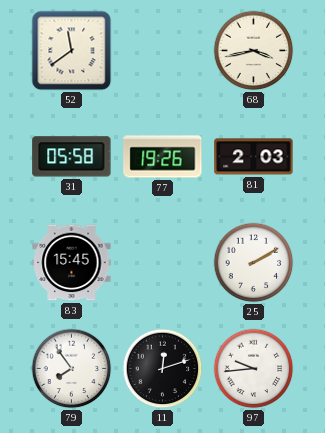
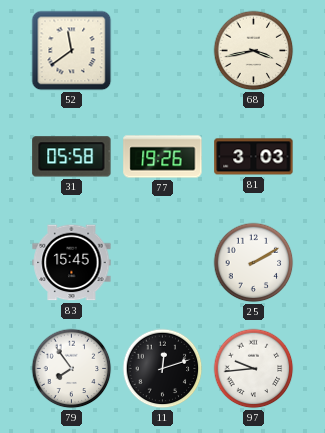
81: 2:03 -> 3:03
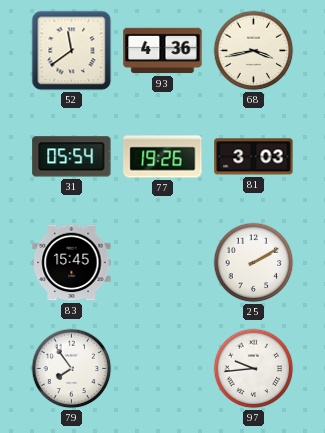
93: none -> 4:36
31: 05:58 -> 05:54
11: 12:12 -> none
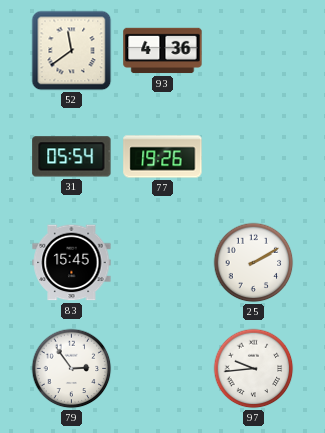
68: 3:43 -> none
81: 3:03 -> none
79: 7:54 -> 2:54
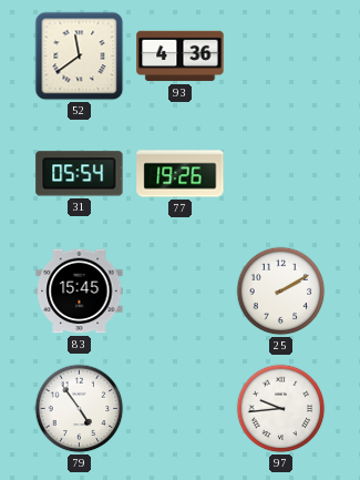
79: 2:54 -> 4:54
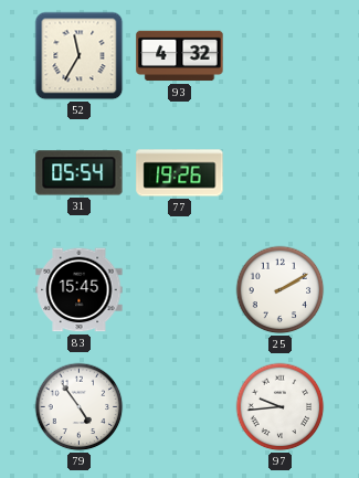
52: 11:39 -> 11:35
93: 4:36 -> 4:32
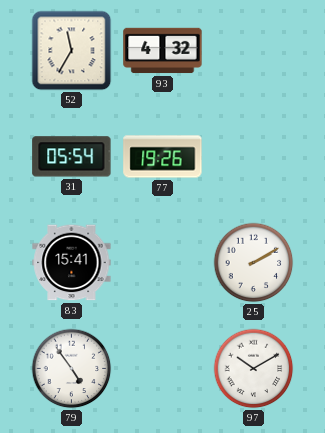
83: 15:45 -> 15:41
97: 9:44 -> 10:10
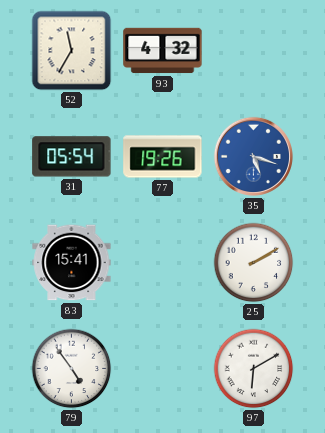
35: none -> 5:18
97: 10:10 -> 6:10
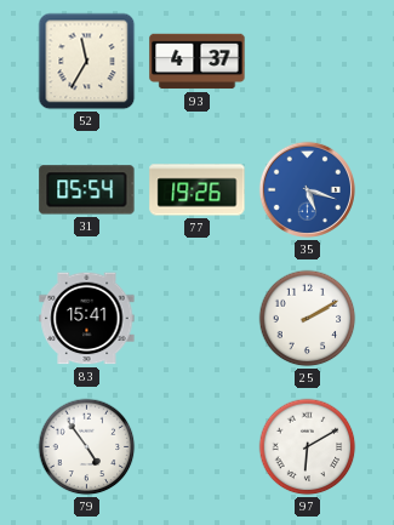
93: 4:32 -> 4:37
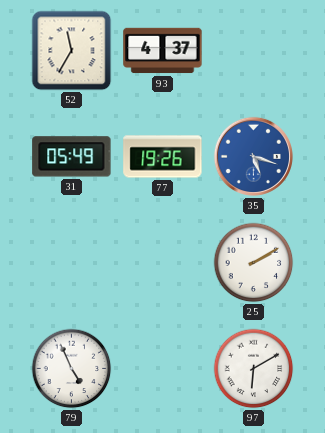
31: 05:54 -> 05:49
83: 15:41 -> none
79: 4:54 -> 4:56
